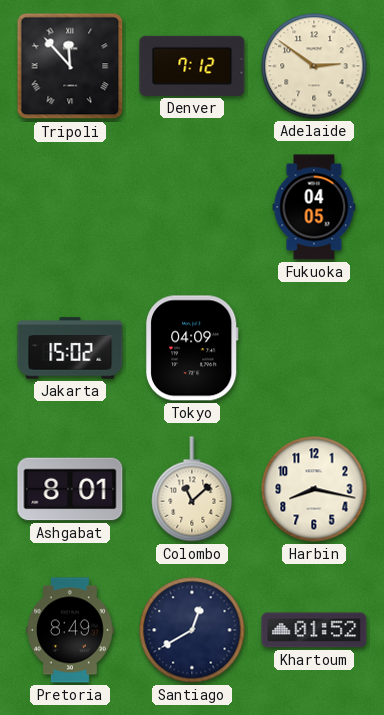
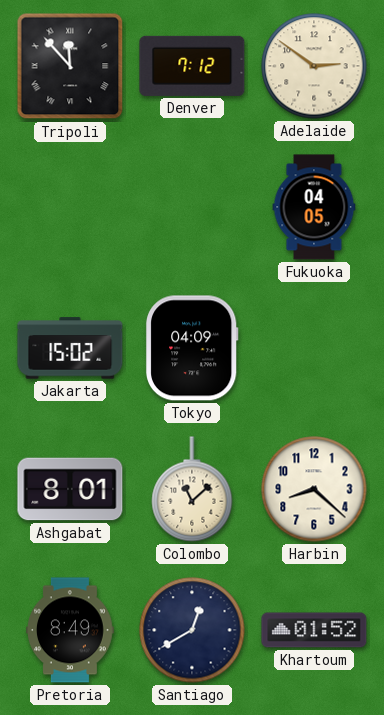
Harbin: 8:17 -> 8:22
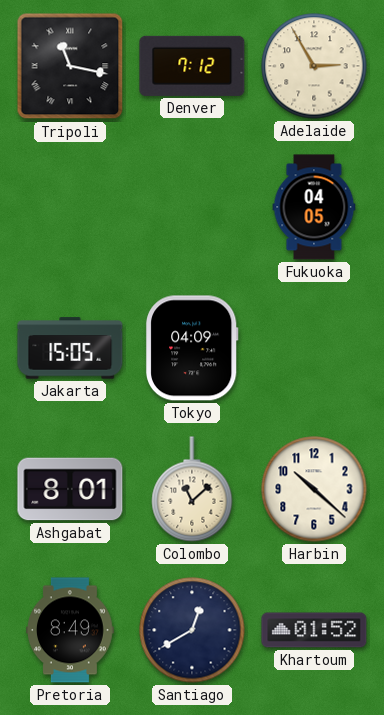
Tripoli: 11:53 -> 11:17
Adelaide: 2:51 -> 2:55
Jakarta: 15:02 -> 15:05
Harbin: 8:22 -> 10:22
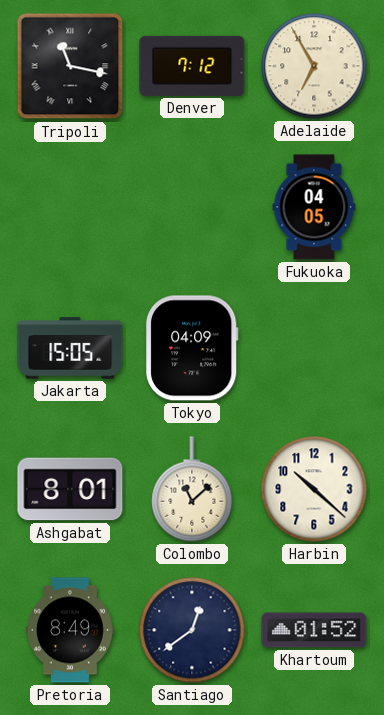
Adelaide: 2:55 -> 6:55
Santiago: 12:40 -> 12:39
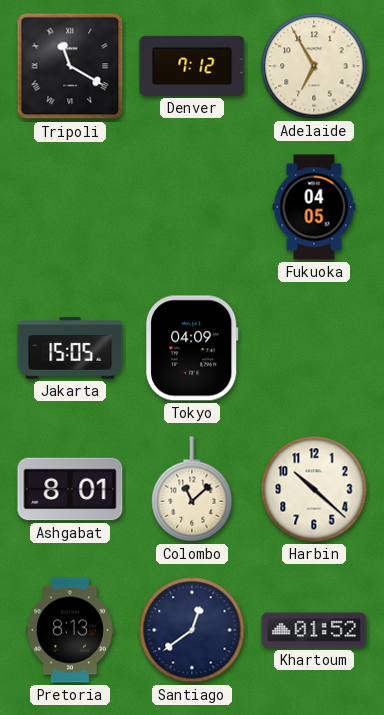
Tripoli: 11:17 -> 11:20
Pretoria: 8:49 -> 8:13
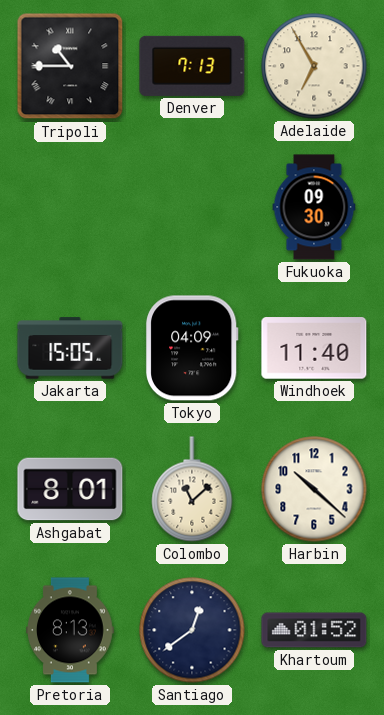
Tripoli: 11:20 -> 10:45
Denver: 7:12 -> 7:13
Fukuoka: 04:05 -> 09:30
Windhoek: none -> 11:40
